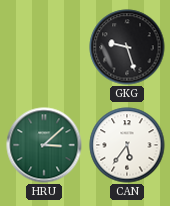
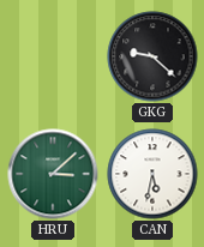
GKG: 9:27 -> 9:22
CAN: 5:36 -> 5:32
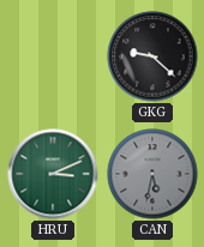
HRU: 3:08 -> 3:11
CAN dial: white -> grey
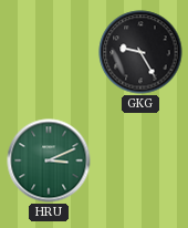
GKG: 9:22 -> 9:25
CAN: 5:32 -> none
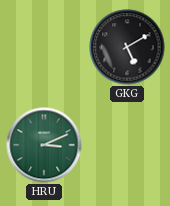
GKG: 9:25 -> 5:10
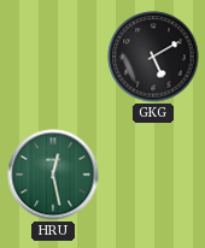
HRU: 3:11 -> 12:28
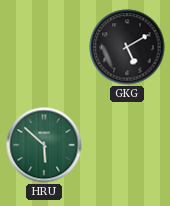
HRU: 12:28 -> 5:52
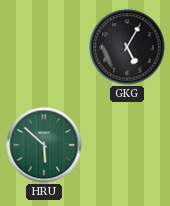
GKG: 5:10 -> 5:05
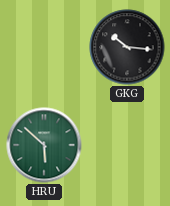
GKG: 5:05 -> 10:16
